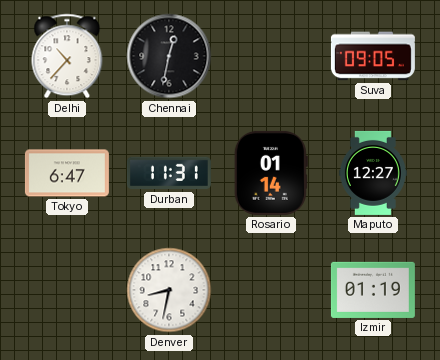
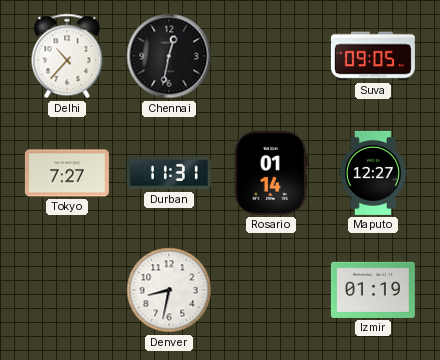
Tokyo: 6:47 -> 7:27
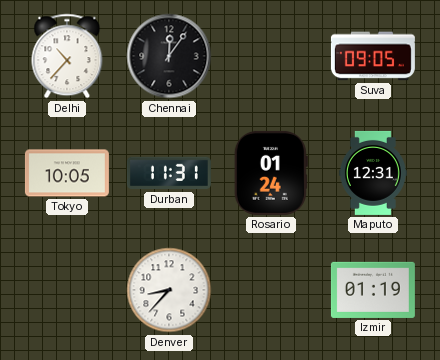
Chennai: 12:32 -> 12:06
Tokyo: 7:27 -> 10:05
Rosario: 01:14 -> 01:24
Maputo: 12:27 -> 12:31
Denver: 8:32 -> 8:37
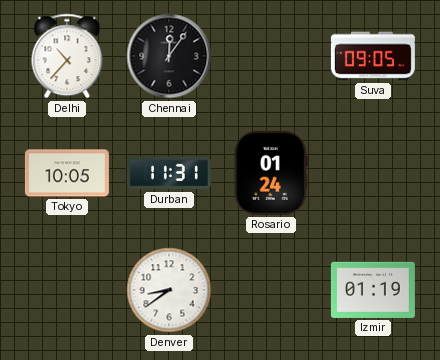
Maputo: 12:31 -> none
Denver: 8:37 -> 8:39
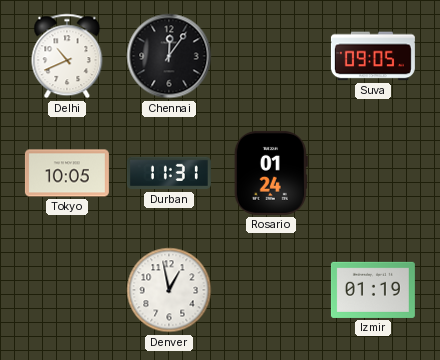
Delhi: 10:37 -> 10:41
Denver: 8:39 -> 12:58
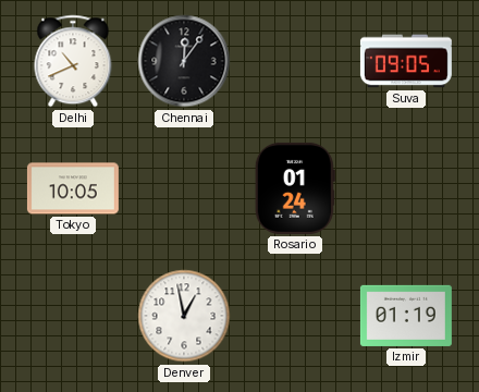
Durban: 11:31 -> none
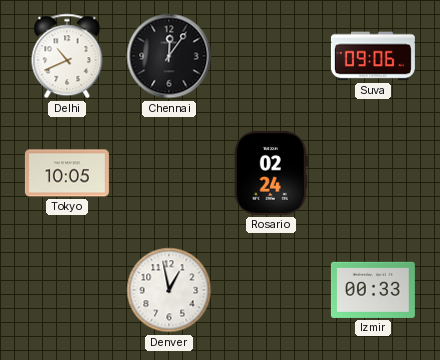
Suva: 09:05 -> 09:06
Rosario: 01:24 -> 02:24
Izmir: 01:19 -> 00:33
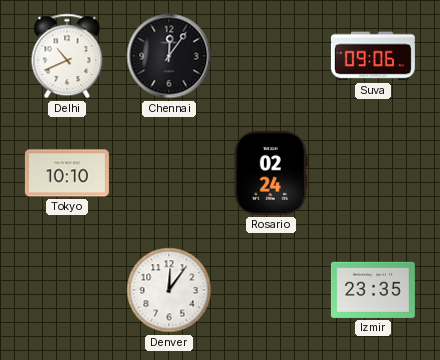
Tokyo: 10:05 -> 10:10
Denver: 12:58 -> 12:06
Izmir: 00:33 -> 23:35
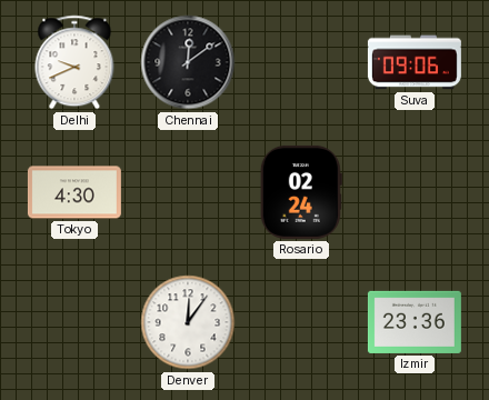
Delhi: 10:41 -> 9:41
Chennai: 12:06 -> 12:09
Tokyo: 10:10 -> 4:30
Izmir: 23:35 -> 23:36
